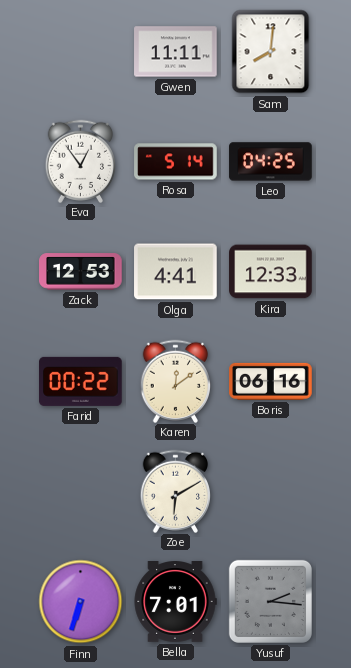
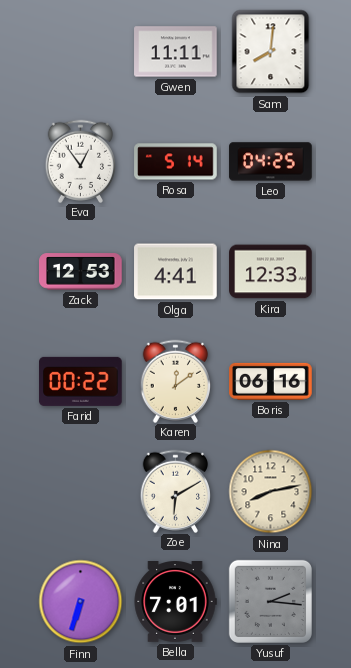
Nina: none -> 8:13
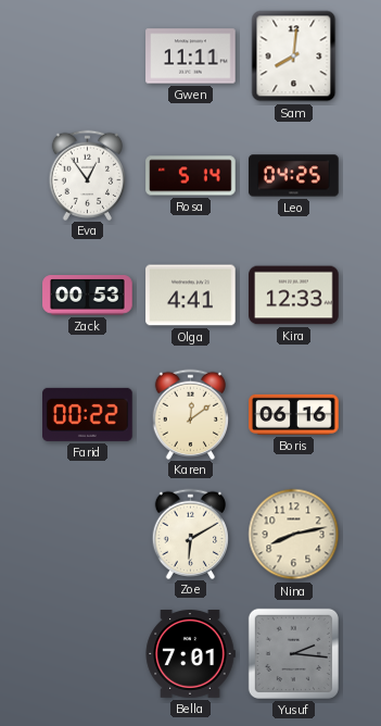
Zack: 12:53 -> 00:53
Finn: 6:33 -> none
